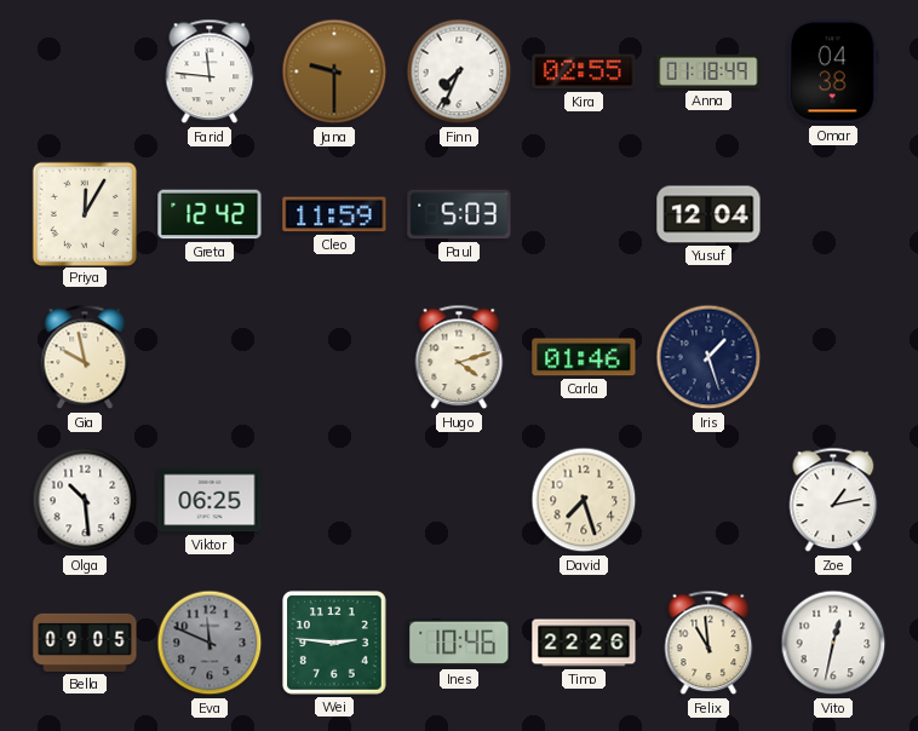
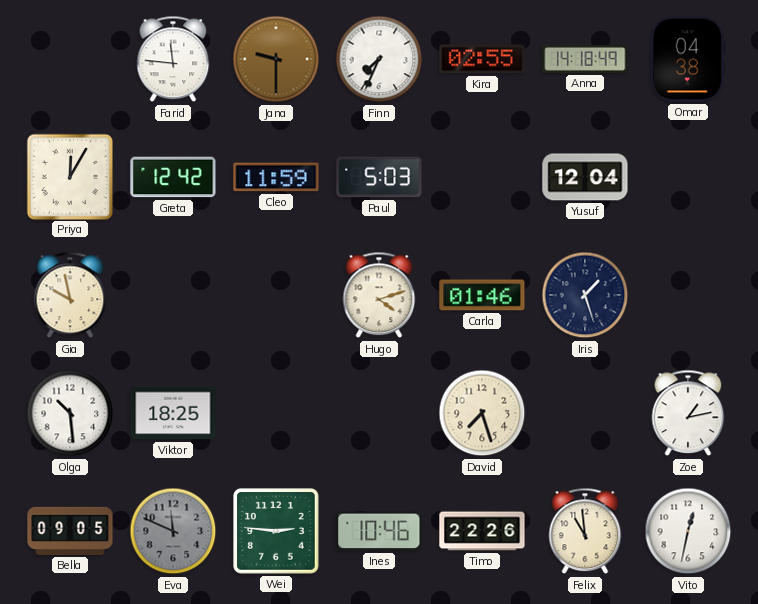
Anna: 01:18 -> 14:18
Viktor: 06:25 -> 18:25
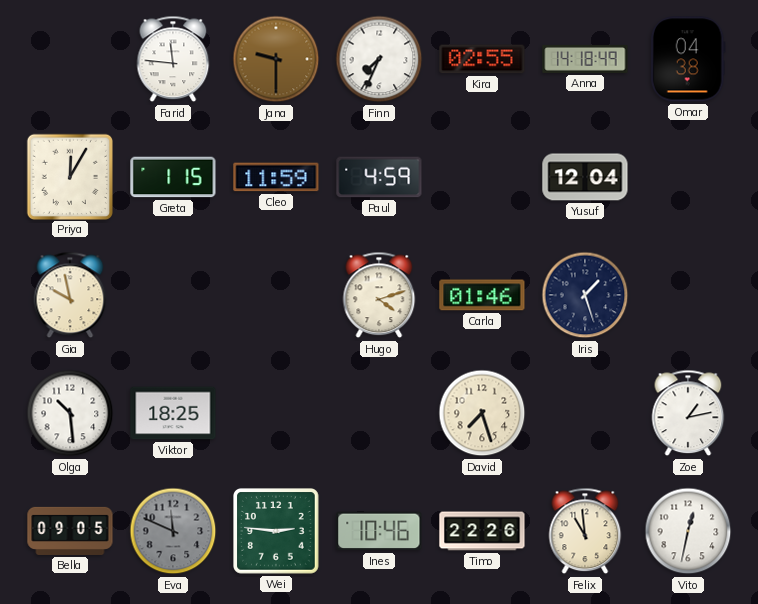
Greta: 12:42 -> 1:15
Paul: 5:03 -> 4:59
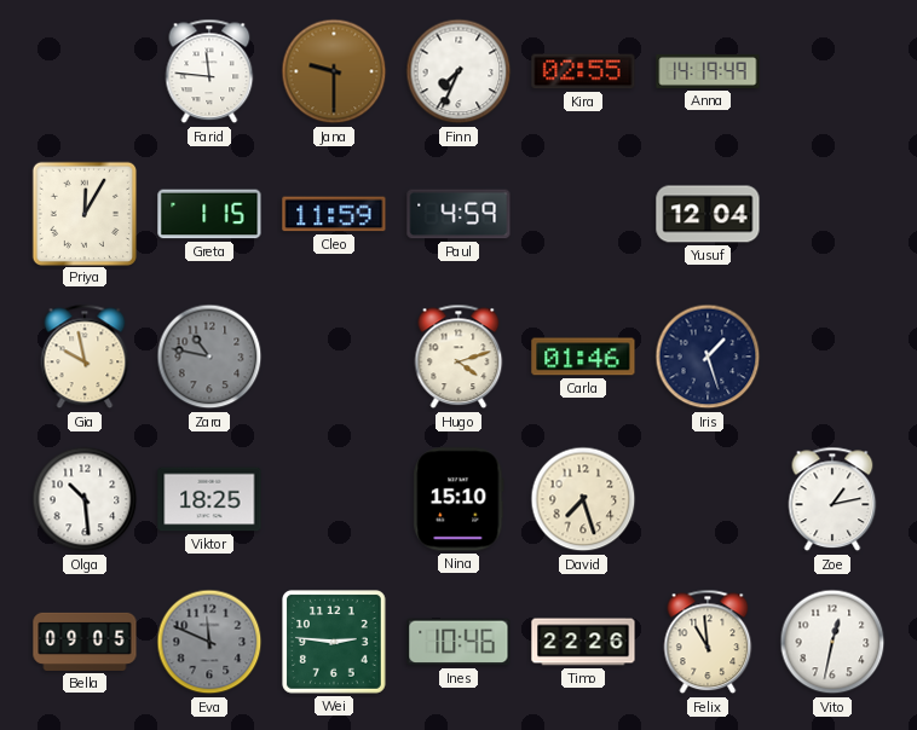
Anna: 14:18 -> 14:19
Omar: 04:38 -> none
Zara: none -> 10:47
Nina: none -> 15:10
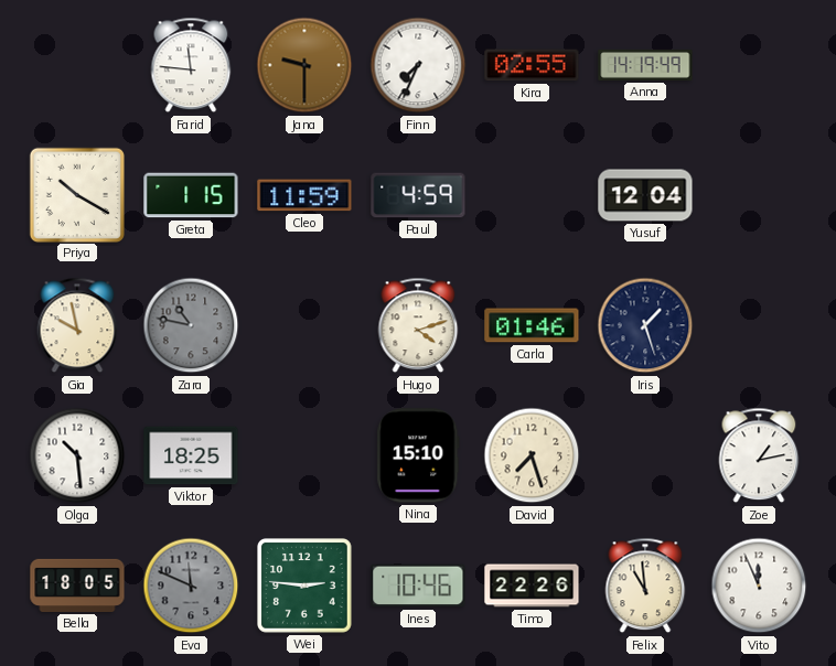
Priya: 12:05 -> 10:20
Bella: 09:05 -> 18:05
Vito: 12:32 -> 11:56
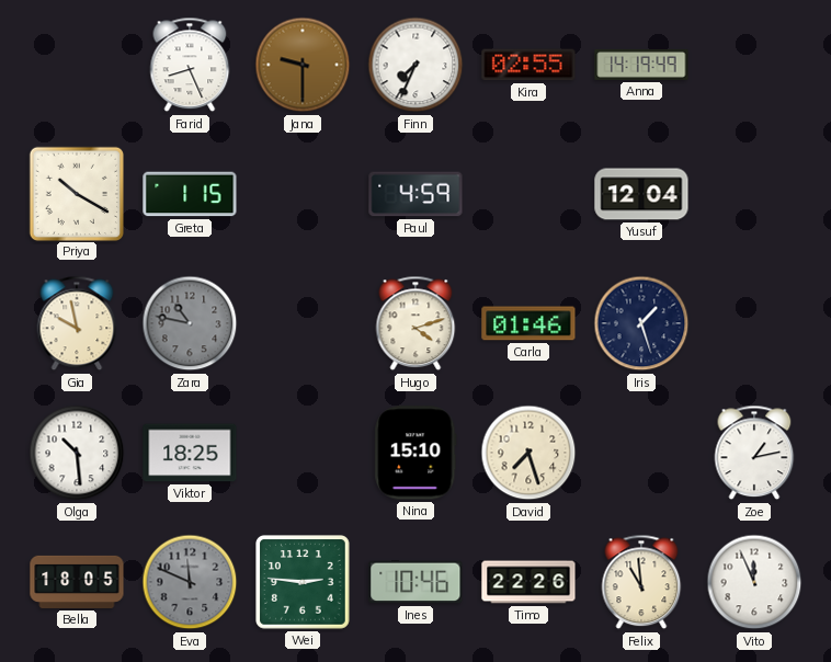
Farid: 11:46 -> 8:26
Cleo: 11:59 -> none
